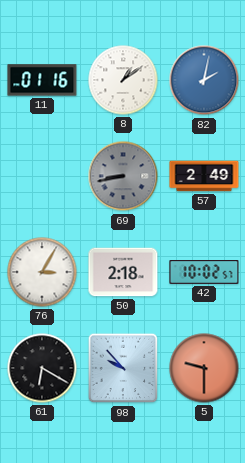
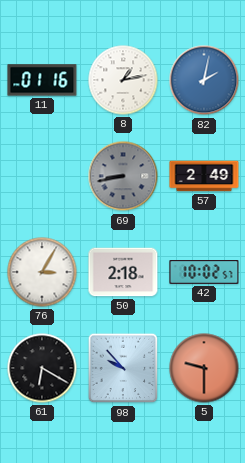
8: 1:09 -> 1:13
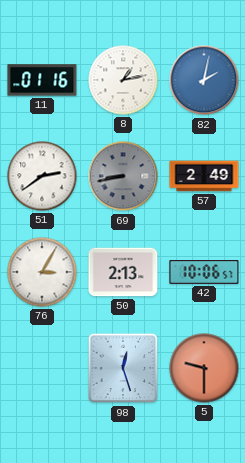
51: none -> 2:39
50: 2:18 -> 2:13
42: 10:02 -> 10:06
61: 6:20 -> none
98: 9:53 -> 12:27
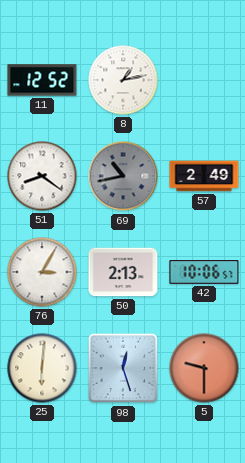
11: 01:16 -> 12:52
82: 2:02 -> none
51: 2:39 -> 8:21
69: 8:43 -> 10:43
25: none -> 6:01
